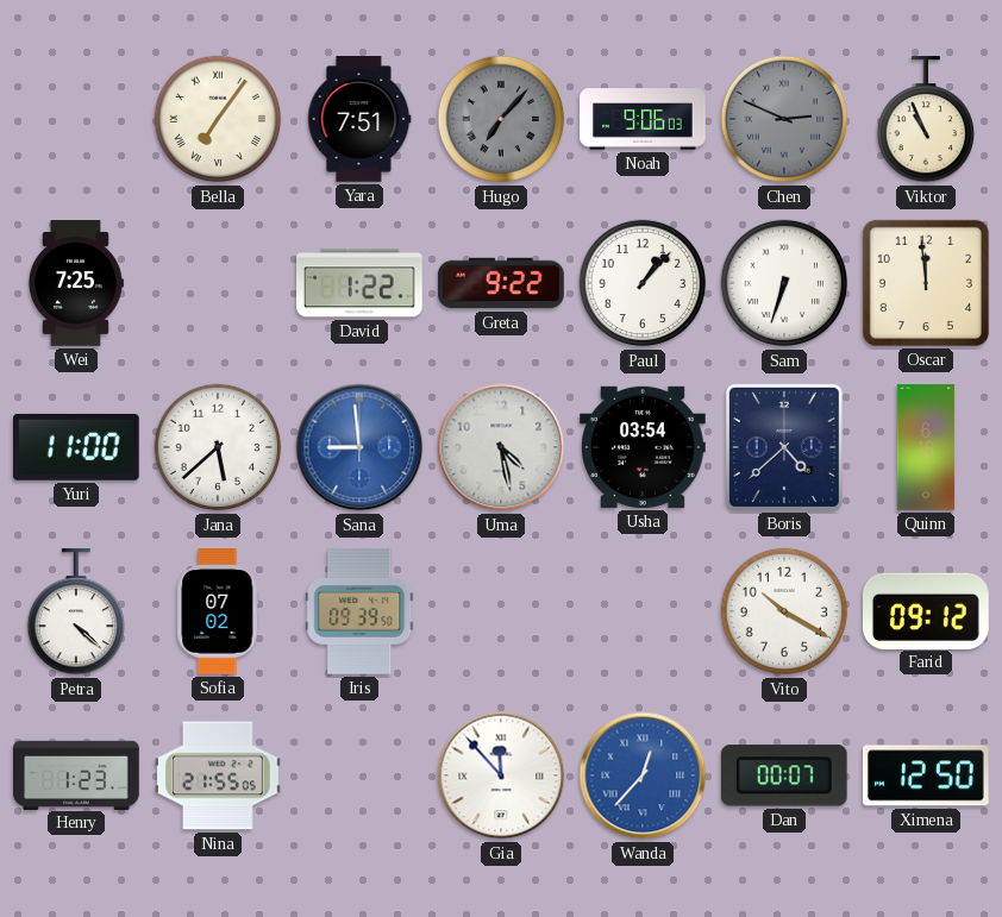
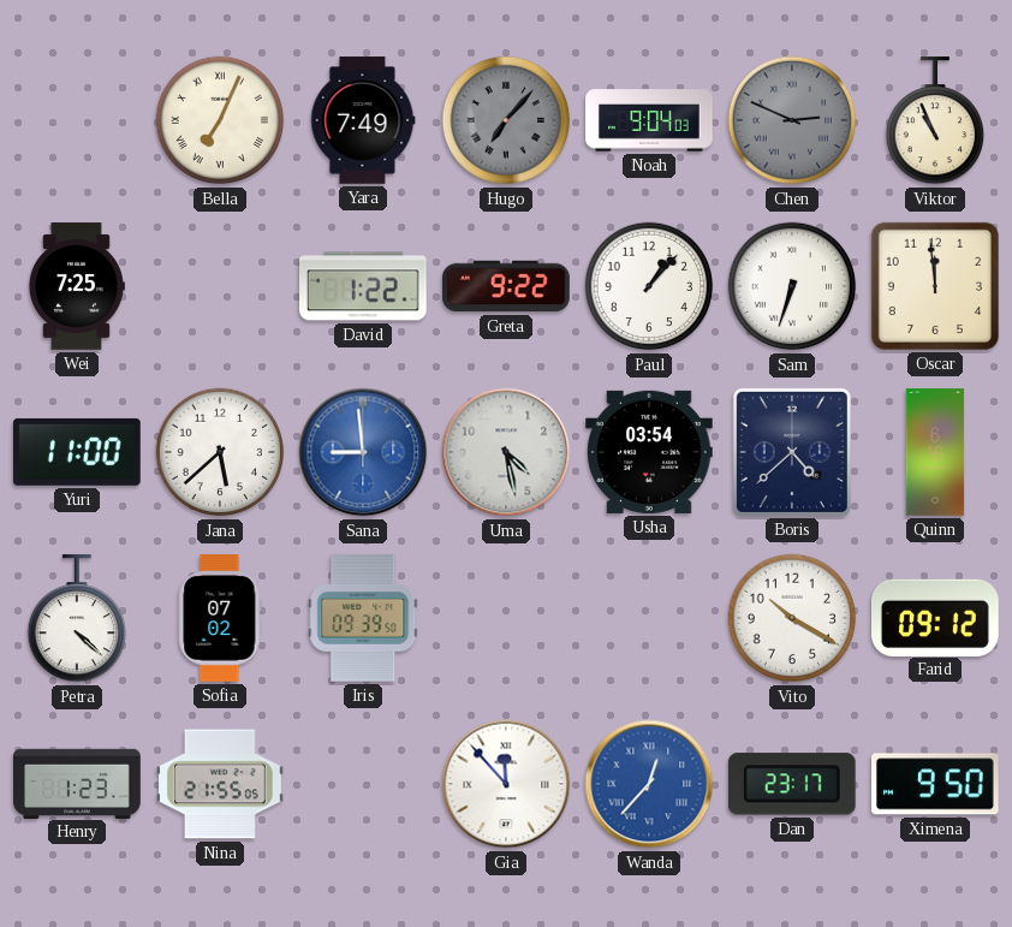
Bella: 7:06 -> 7:04
Yara: 7:51 -> 7:49
Noah: 9:06 -> 9:04
Dan: 00:07 -> 23:17
Ximena: 12:50 -> 9:50
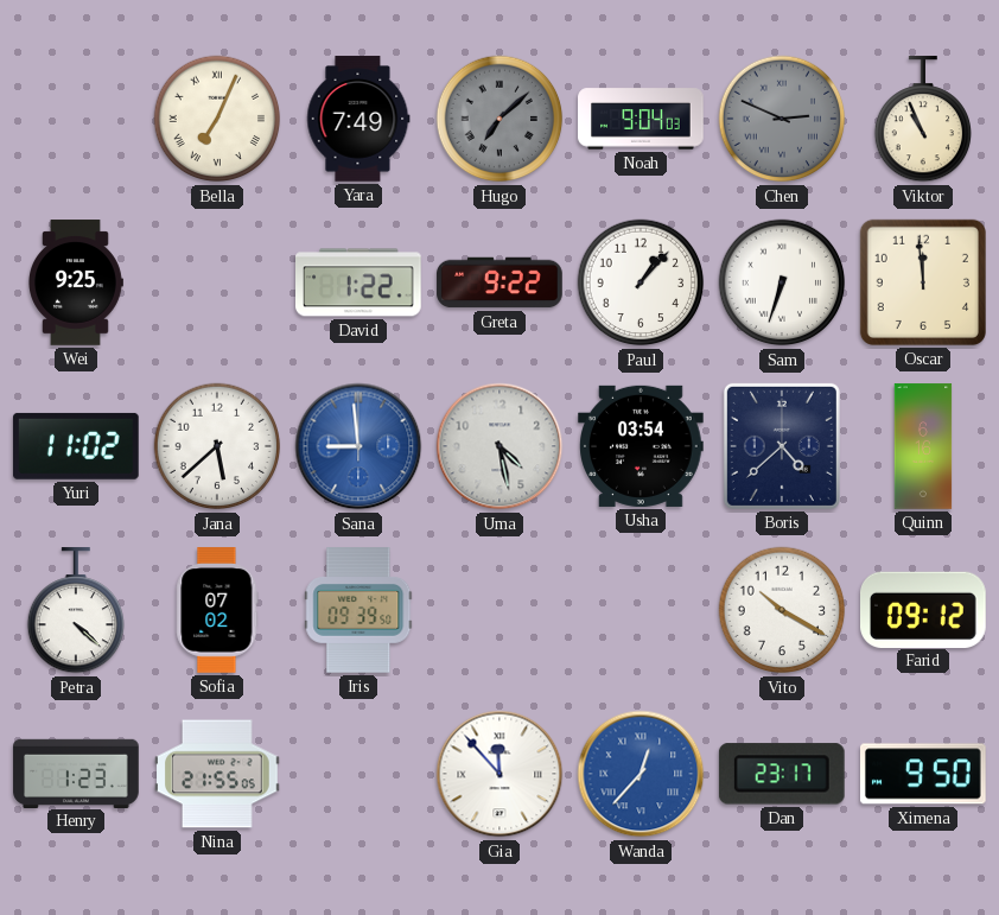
Hugo: 7:07 -> 7:08
Wei: 7:25 -> 9:25
Yuri: 11:00 -> 11:02
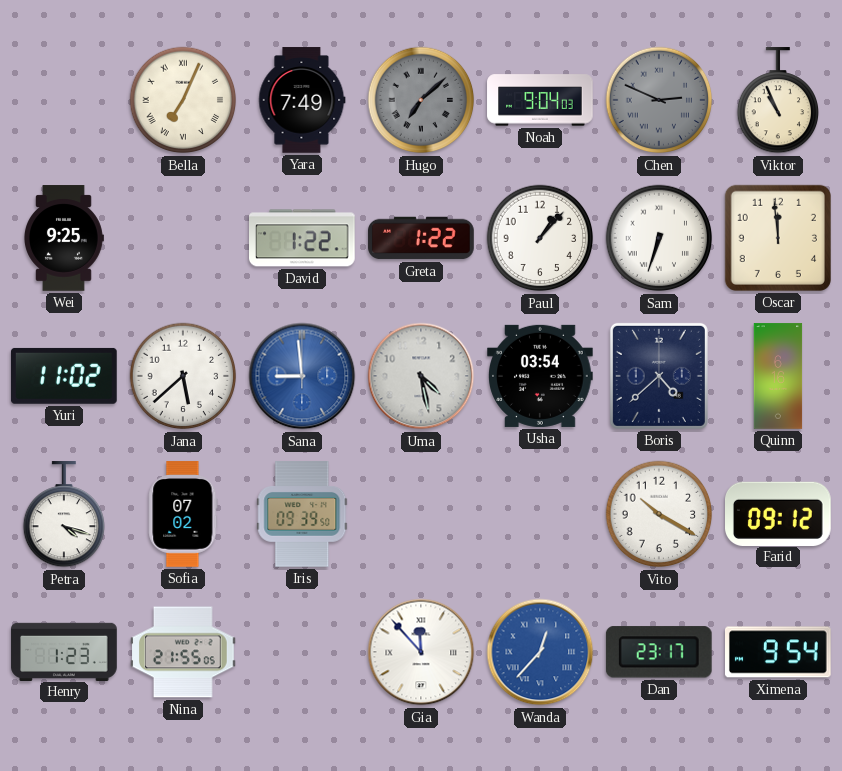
Greta: 9:22 -> 1:22
Petra: 4:22 -> 4:18
Ximena: 9:50 -> 9:54
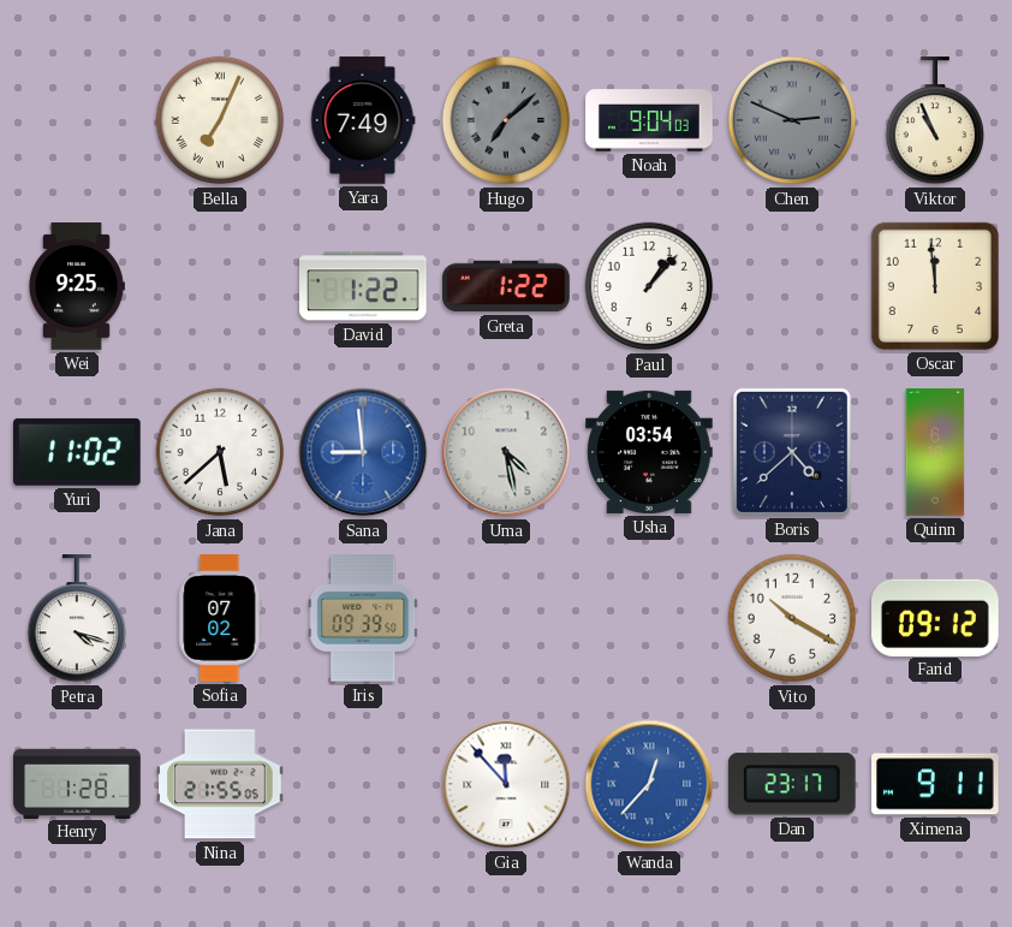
Sam: 6:33 -> none
Henry: 1:23 -> 1:28
Ximena: 9:54 -> 9:11
